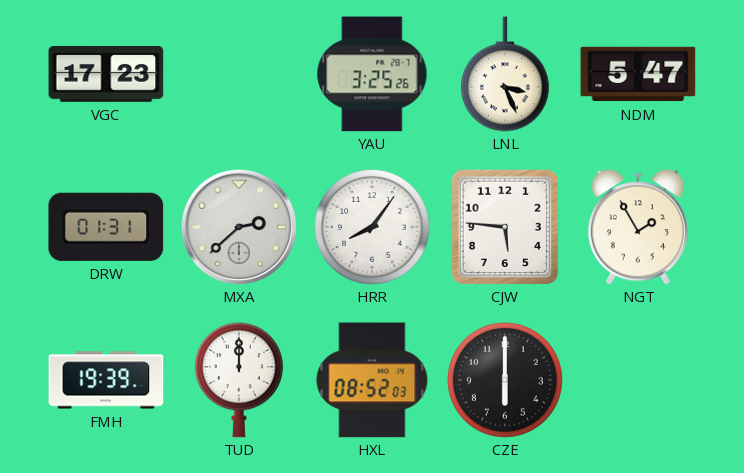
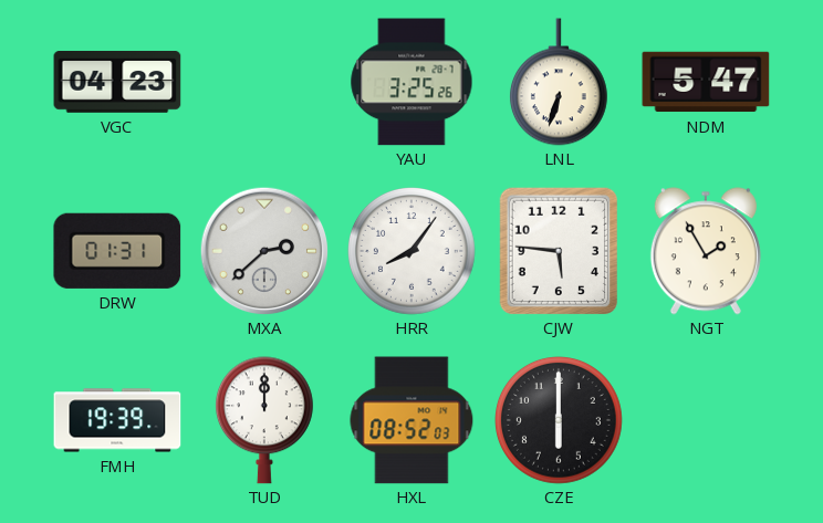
VGC: 17:23 -> 04:23
LNL: 3:26 -> 6:33
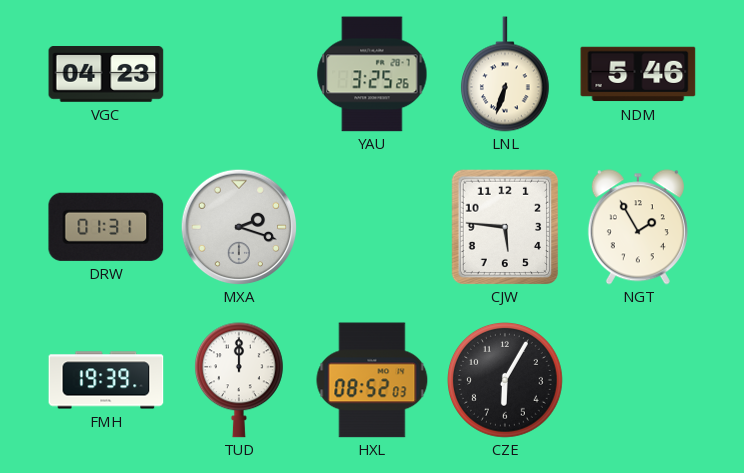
NDM: 5:47 -> 5:46
MXA: 2:38 -> 2:18
HRR: 8:06 -> none
CZE: 6:00 -> 6:05
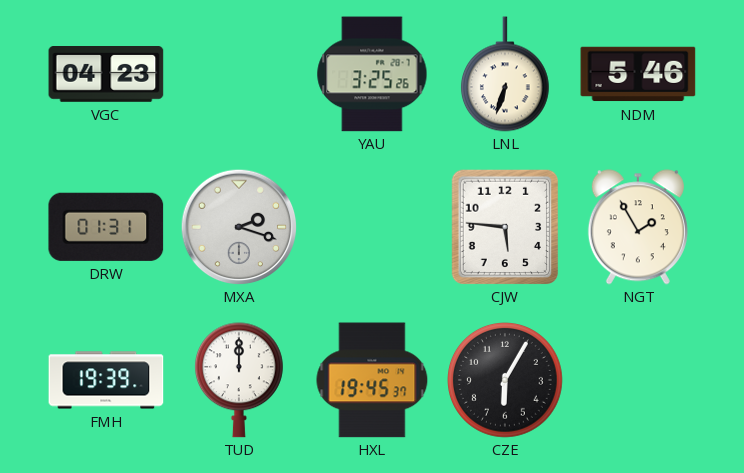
HXL: 08:52 -> 19:45
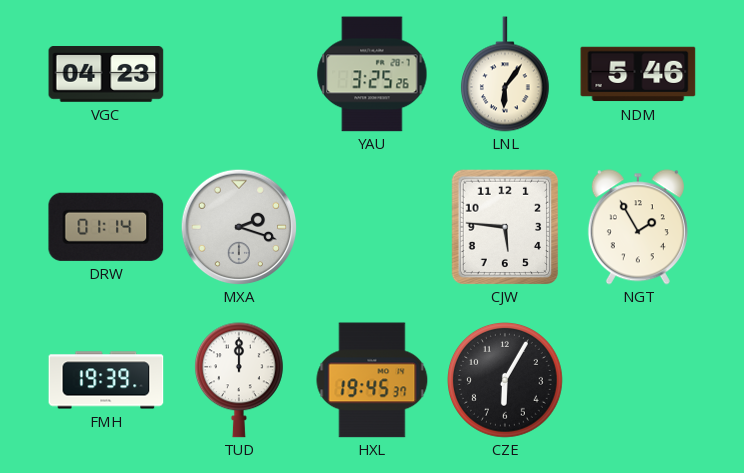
LNL: 6:33 -> 6:06
DRW: 01:31 -> 01:14
